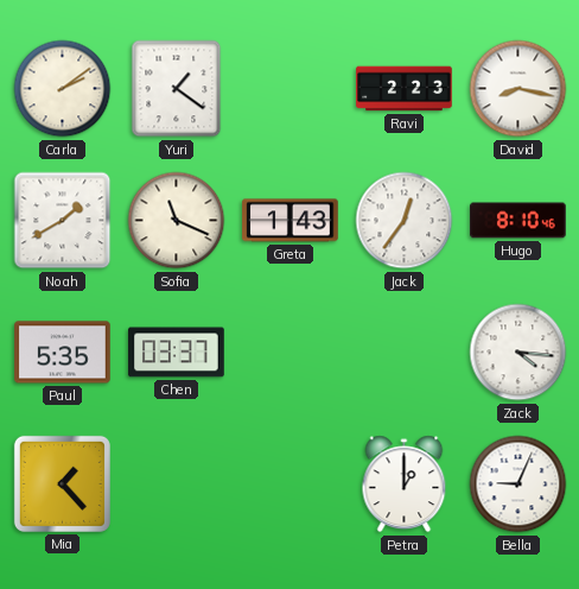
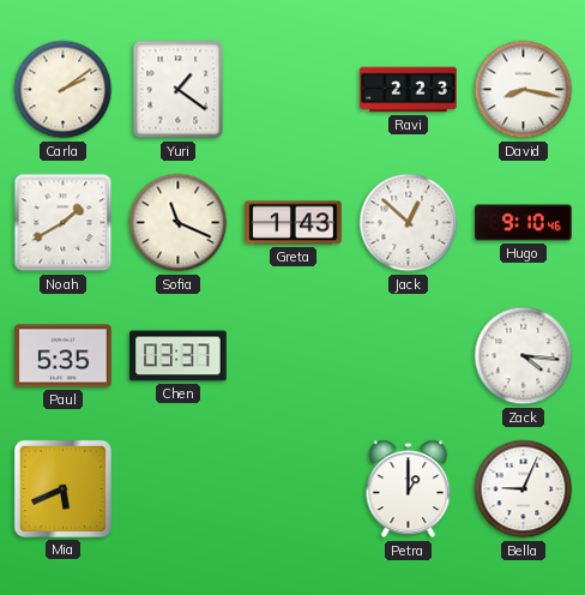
Jack: 12:36 -> 12:52
Hugo: 8:10 -> 9:10
Mia: 1:23 -> 5:41
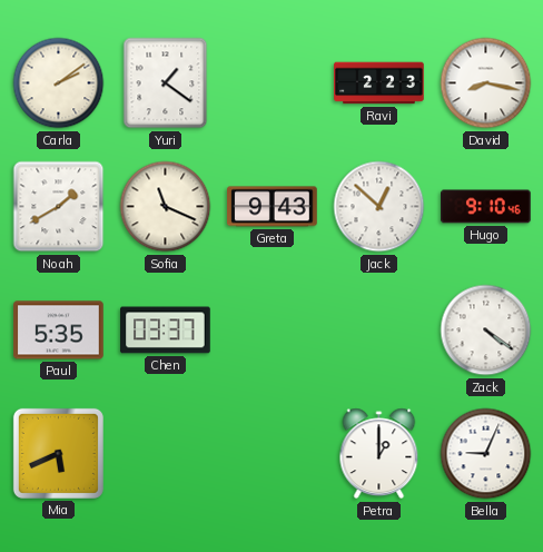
Greta: 1:43 -> 9:43
Zack: 4:16 -> 4:21
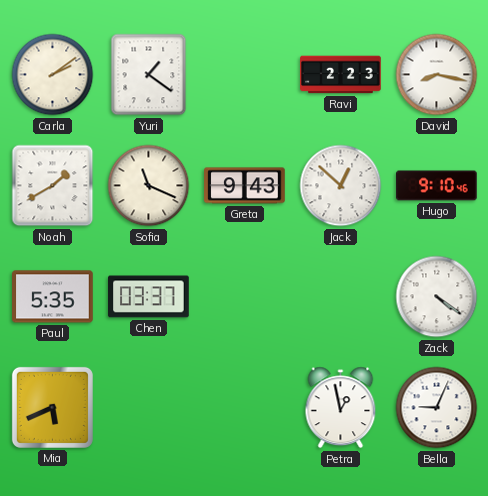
Petra: 1:00 -> 12:58
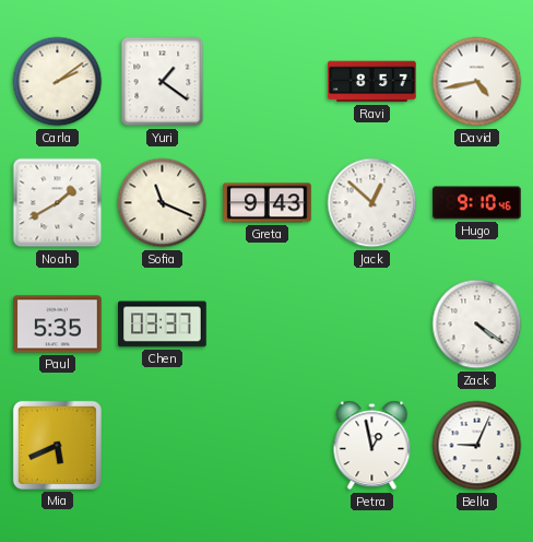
Ravi: 2:23 -> 8:57
David: 8:17 -> 4:43
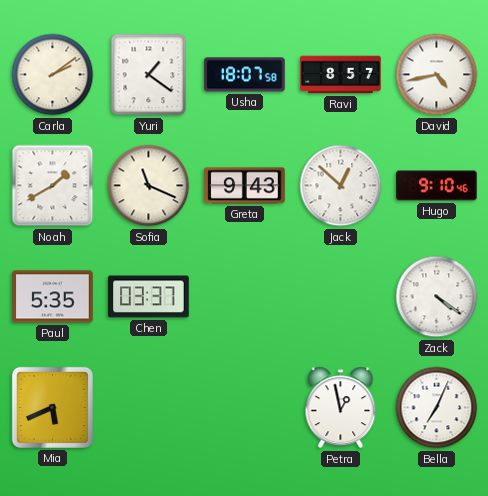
Usha: none -> 18:07
Bella: 9:04 -> 7:04
